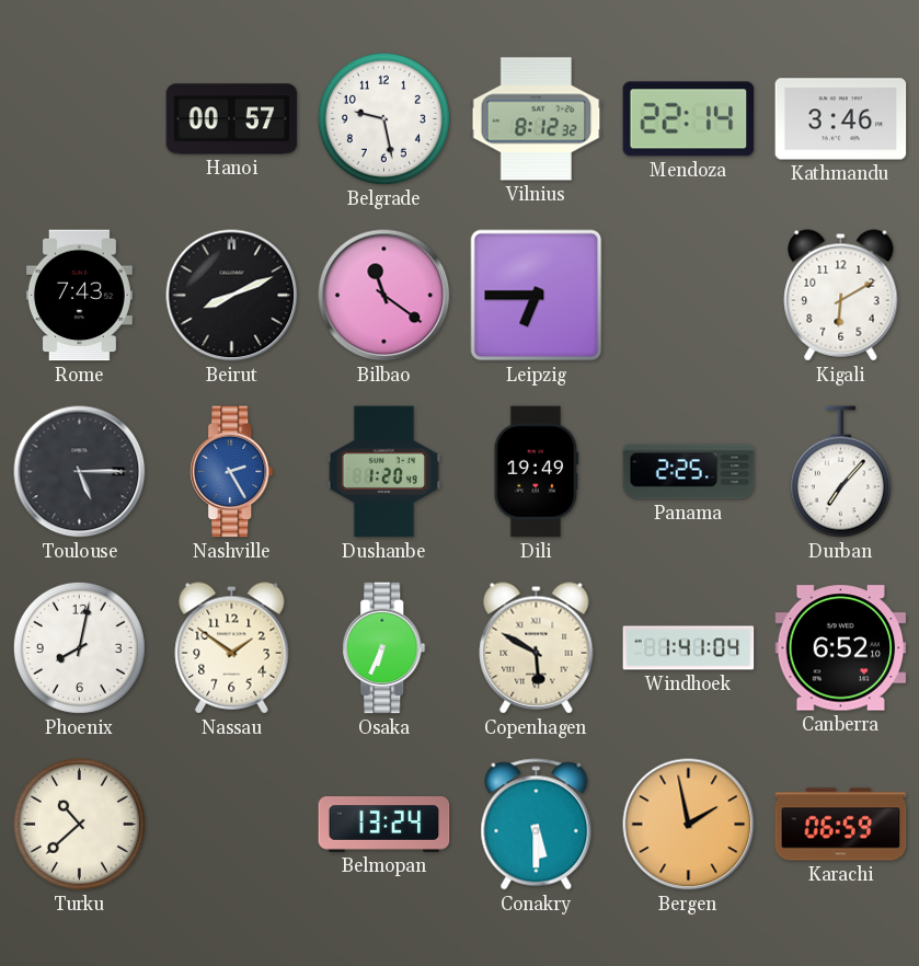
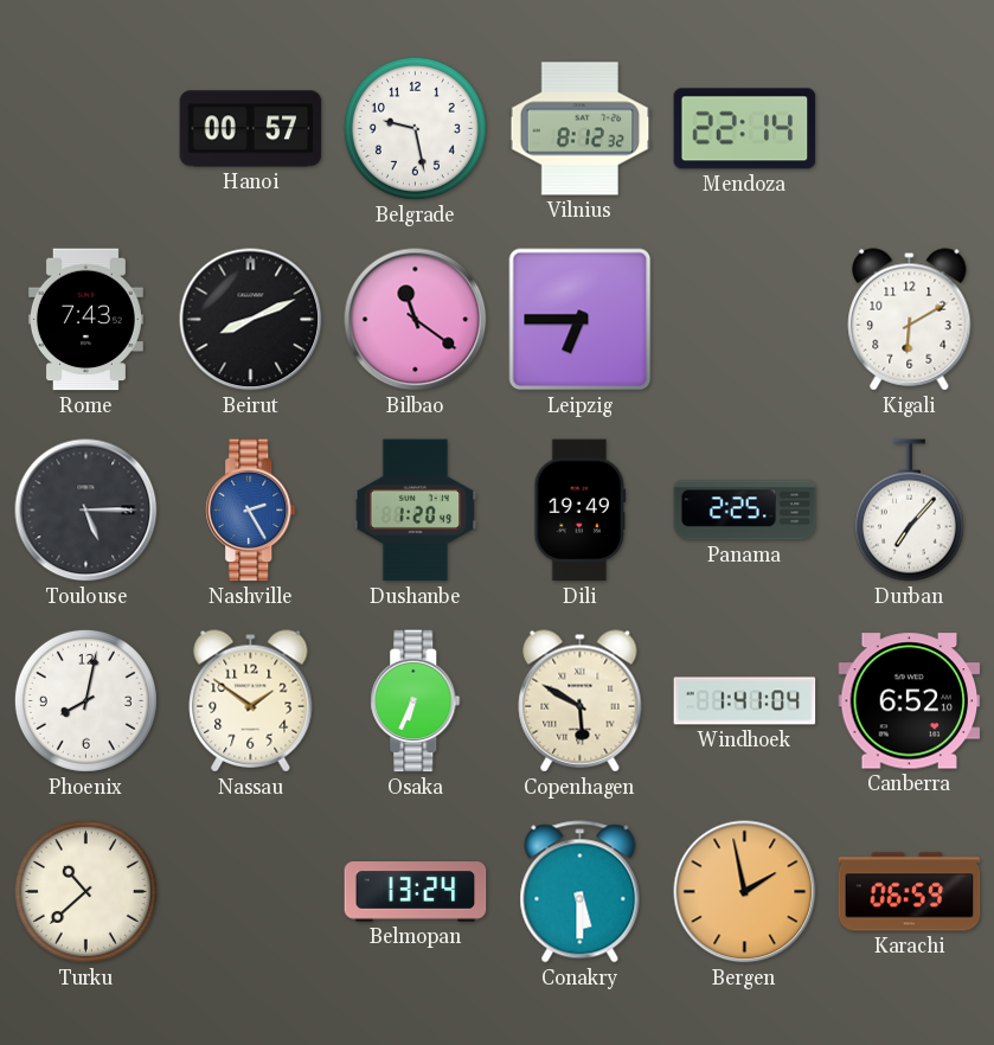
Kathmandu: 3:46 -> none
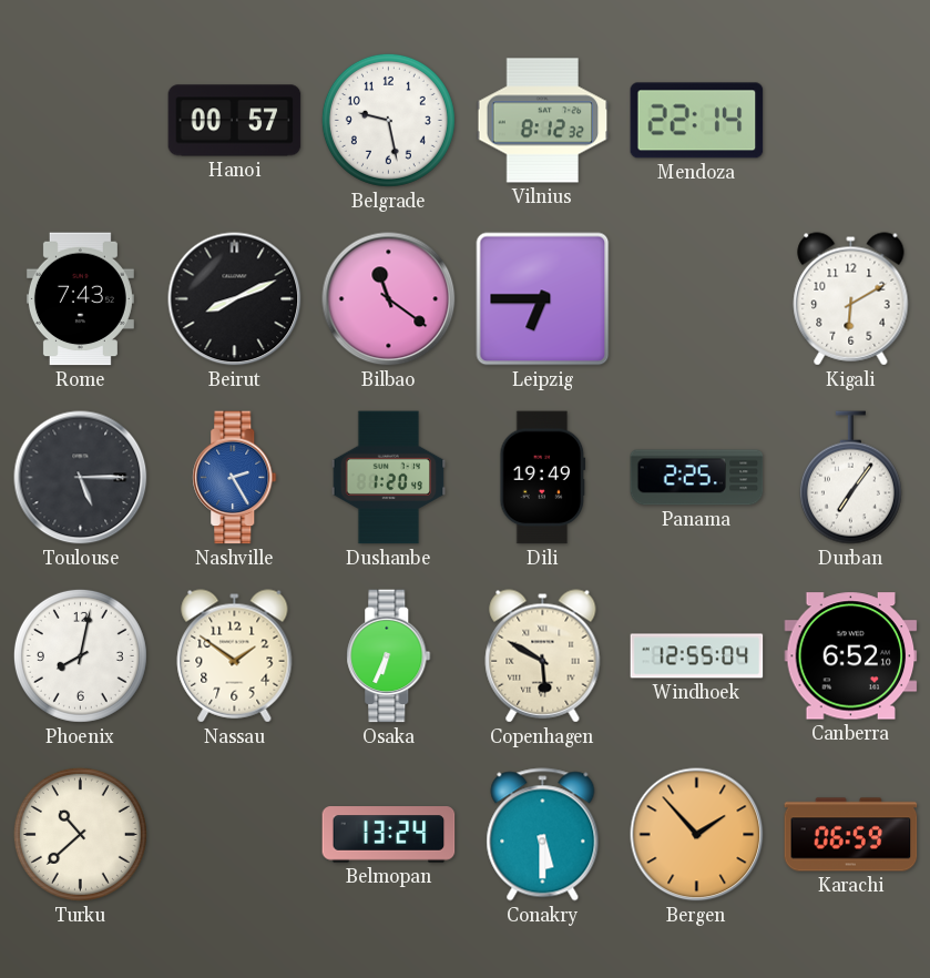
Durban: 7:07 -> 7:06
Windhoek: 1:41 -> 12:55
Bergen: 1:58 -> 1:53
